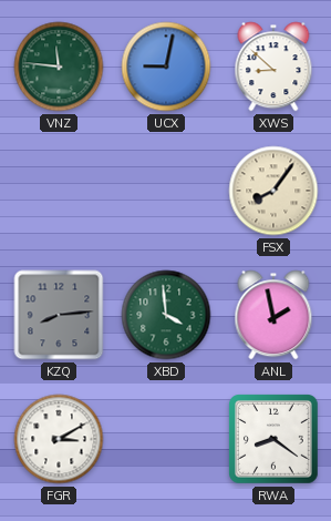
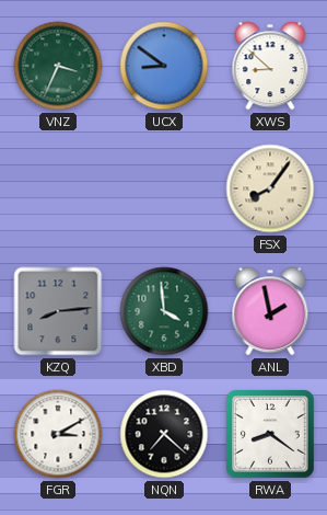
VNZ: 11:46 -> 3:34
UCX: 9:02 -> 8:51
NQN: none -> 7:22
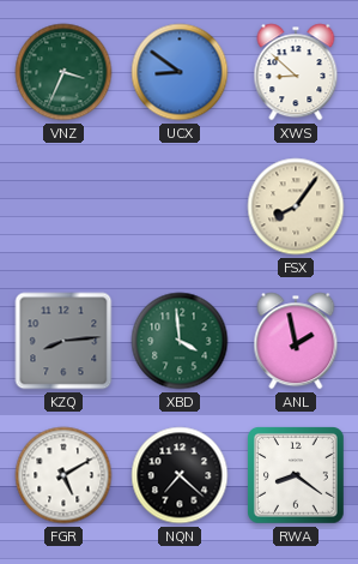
FGR: 3:10 -> 5:10
